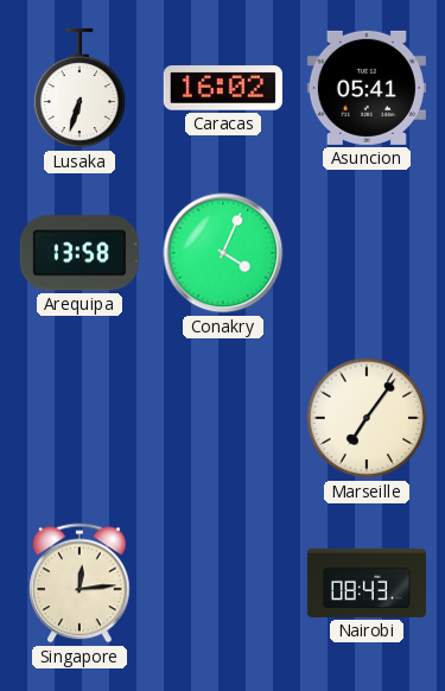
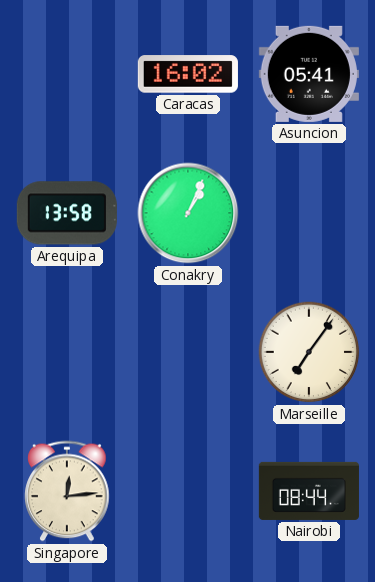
Lusaka: 6:33 -> none
Conakry: 4:04 -> 1:04
Nairobi: 08:43 -> 08:44
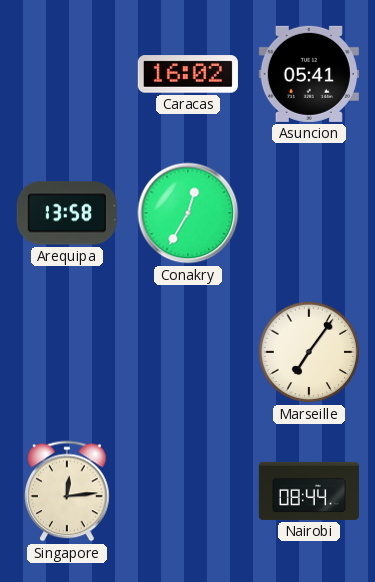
Conakry: 1:04 -> 12:35
